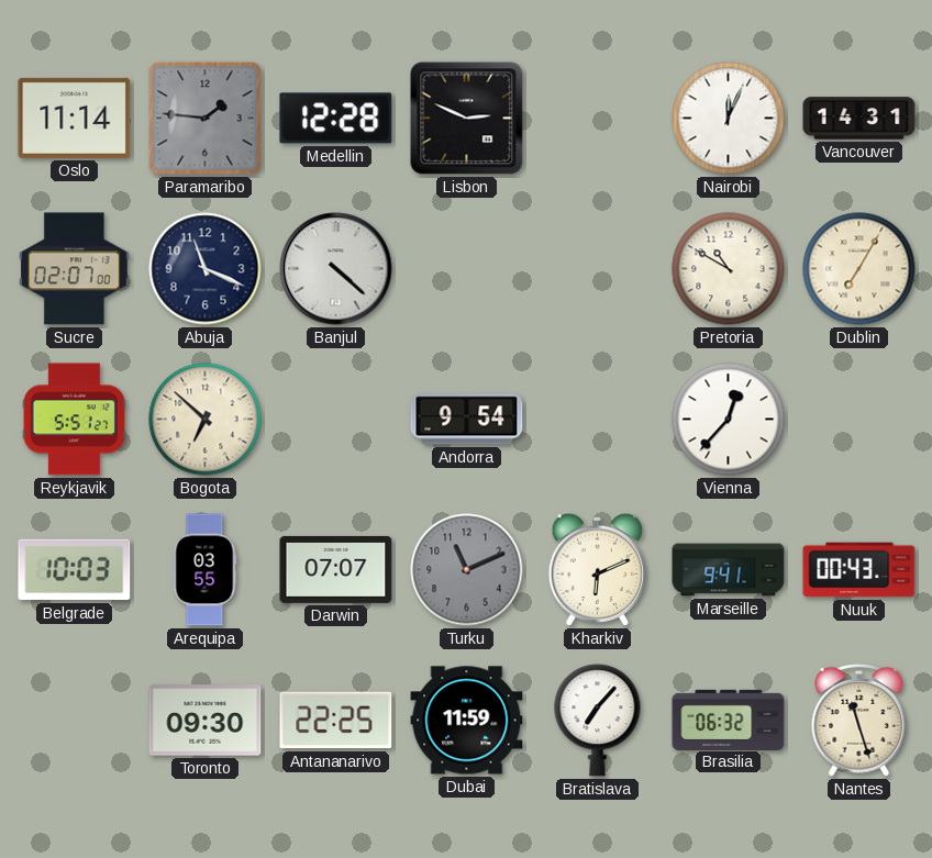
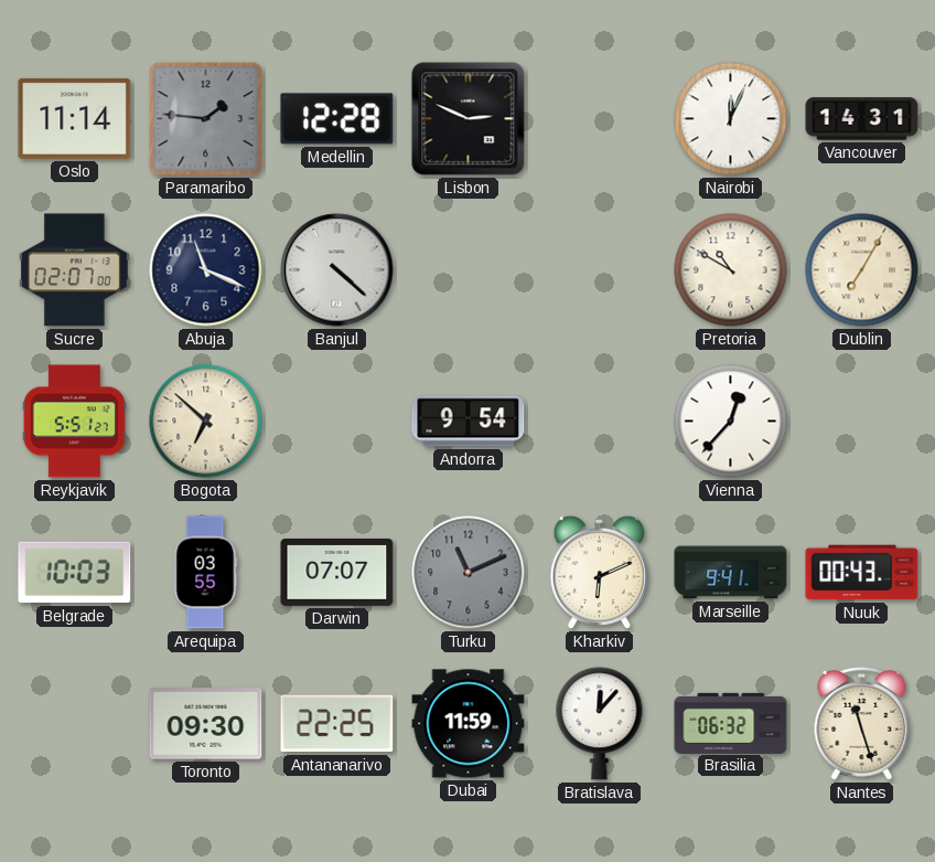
Bratislava: 7:07 -> 12:07
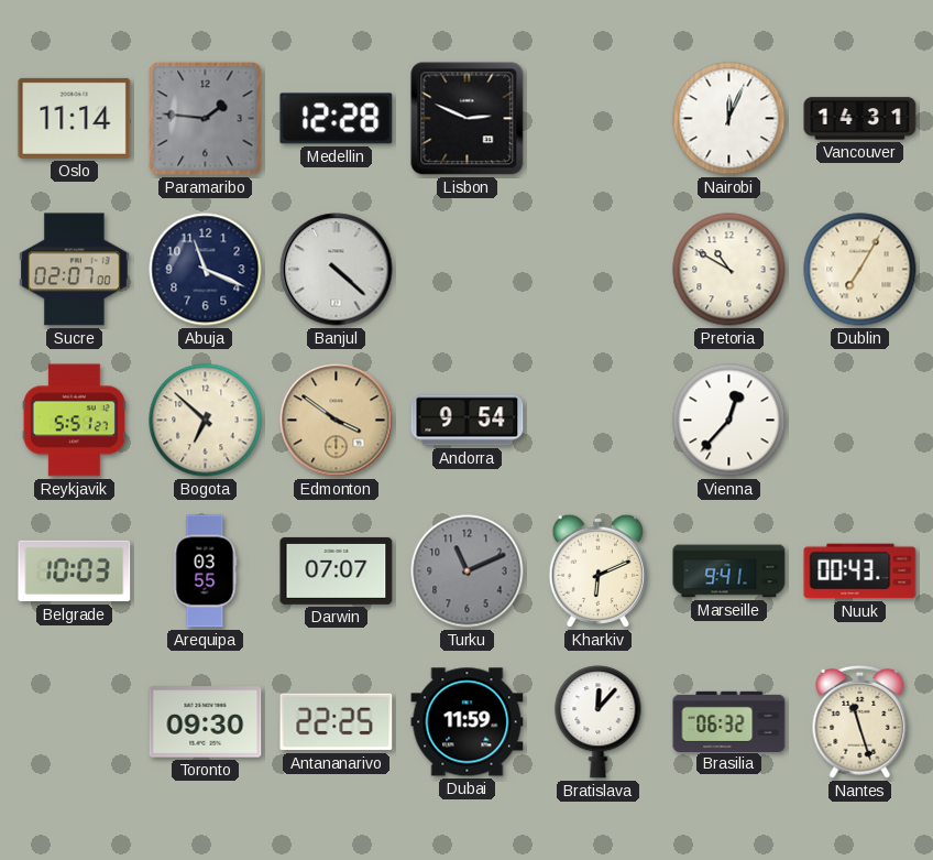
Edmonton: none -> 3:51
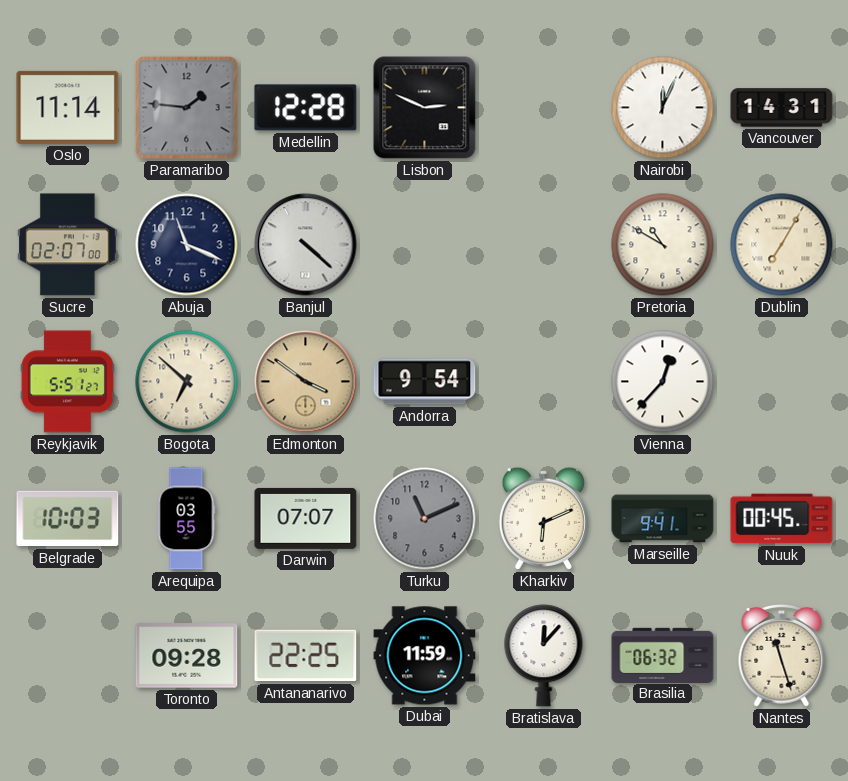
Nuuk: 00:43 -> 00:45
Toronto: 09:30 -> 09:28
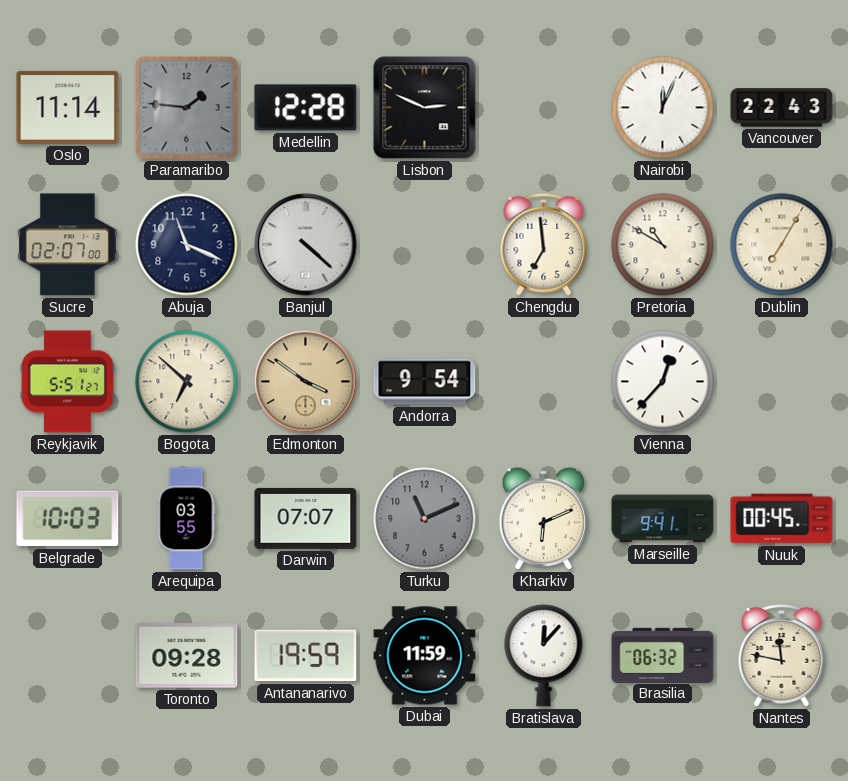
Vancouver: 14:31 -> 22:43
Chengdu: none -> 6:59
Antananarivo: 22:25 -> 19:59
Nantes: 11:27 -> 11:47
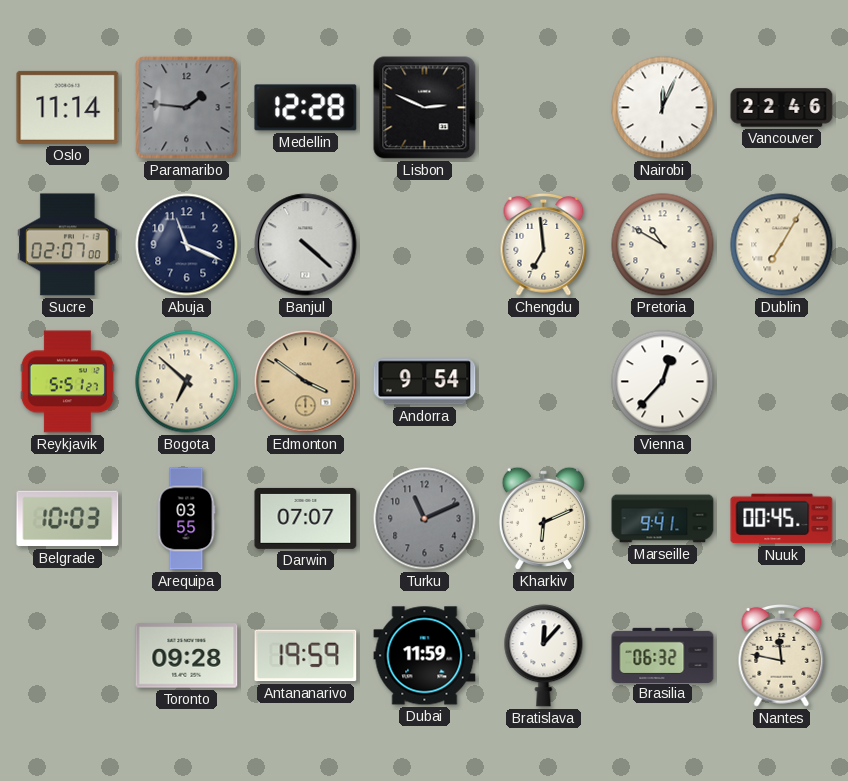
Vancouver: 22:43 -> 22:46
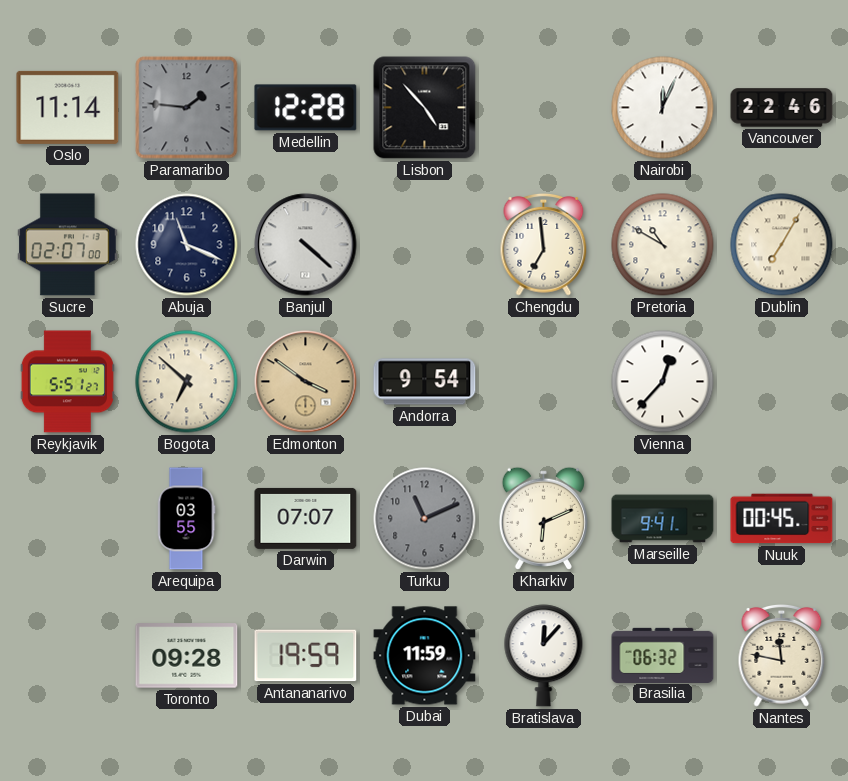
Lisbon: 2:49 -> 4:53
Belgrade: 10:03 -> none
